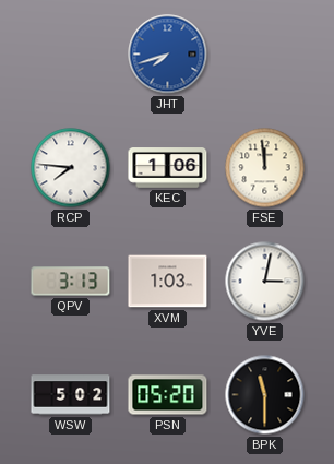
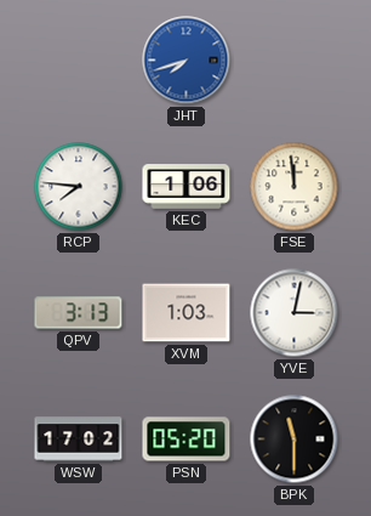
WSW: 5:02 -> 17:02
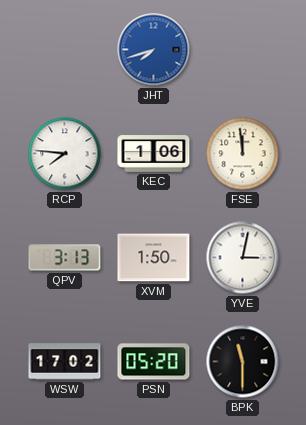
XVM: 1:03 -> 1:50
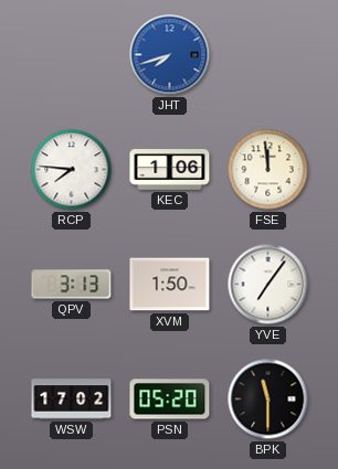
YVE: 3:02 -> 7:06
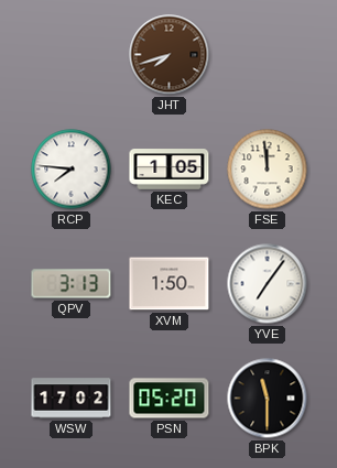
JHT dial: blue -> brown
KEC: 1:06 -> 1:05
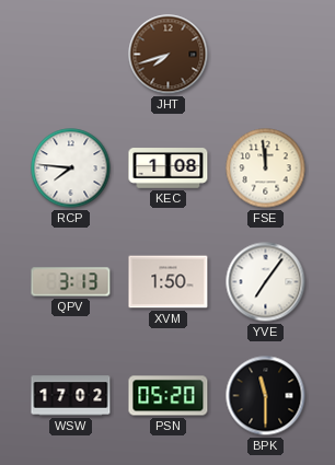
KEC: 1:05 -> 1:08
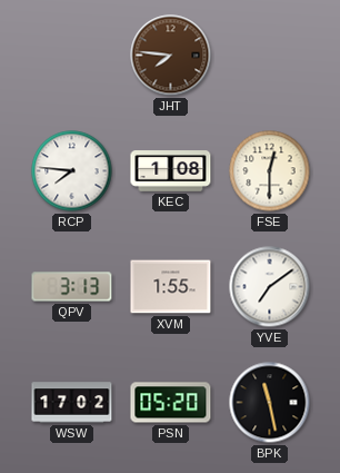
JHT: 7:42 -> 7:46
FSE: 11:59 -> 12:30
XVM: 1:50 -> 1:55
YVE: 7:06 -> 7:09
BPK: 11:30 -> 11:28
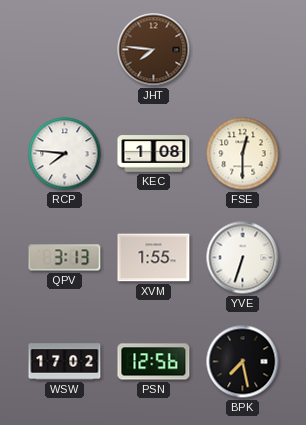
YVE: 7:09 -> 6:33
PSN: 05:20 -> 12:56
BPK: 11:28 -> 7:28
